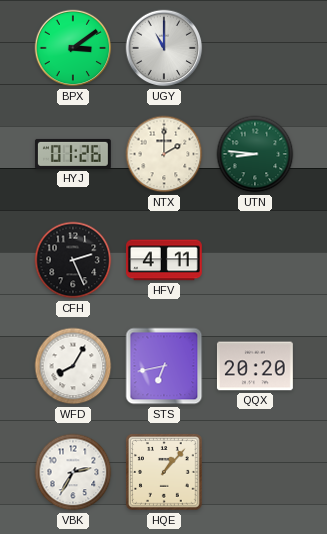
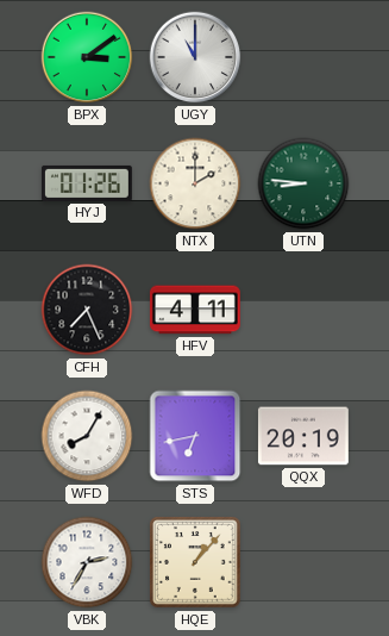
CFH: 2:26 -> 7:26
QQX: 20:20 -> 20:19
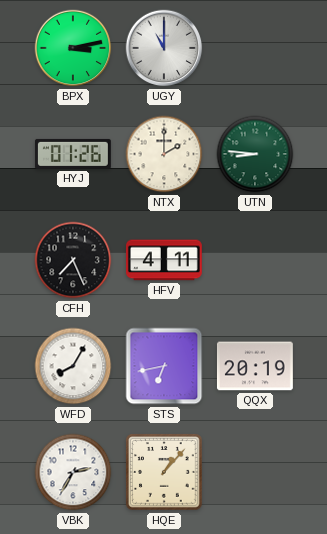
BPX: 3:09 -> 3:13
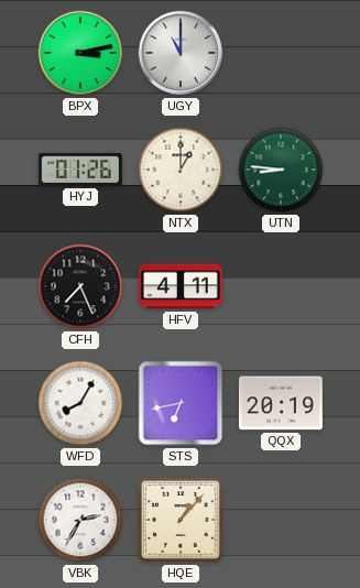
NTX: 2:00 -> 1:00
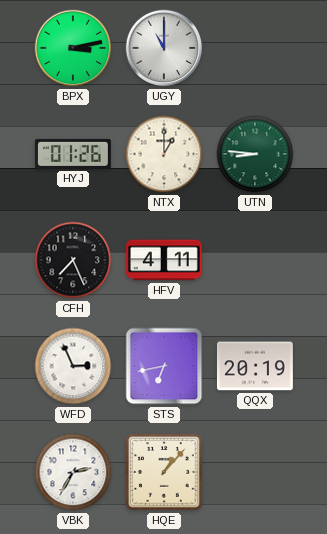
WFD: 8:05 -> 2:56
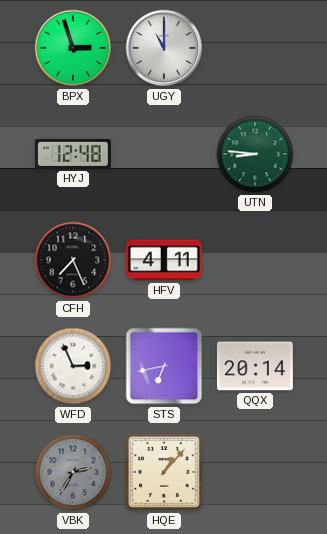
BPX: 3:13 -> 2:57
HYJ: 01:26 -> 12:48
NTX: 1:00 -> none
QQX: 20:19 -> 20:14
VBK dial: white -> grey
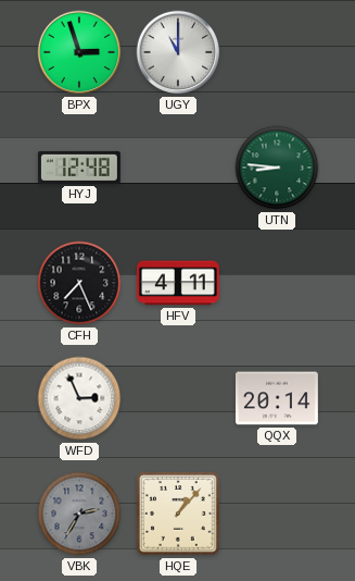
STS: 6:43 -> none
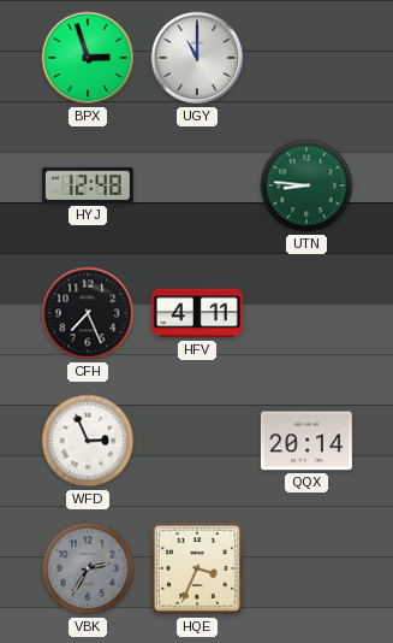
HQE: 1:07 -> 3:34
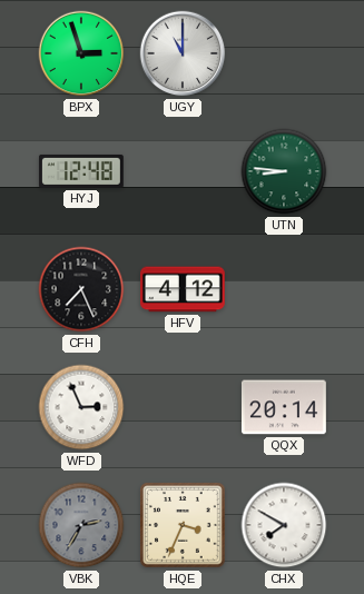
HFV: 4:11 -> 4:12
CHX: none -> 7:50
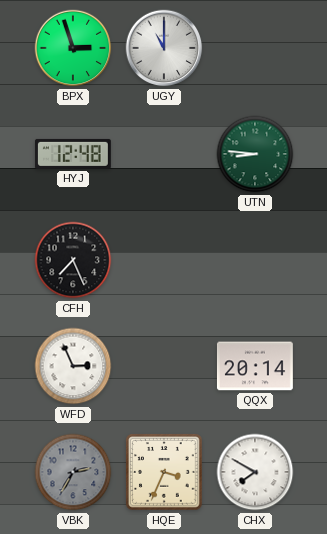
HFV: 4:12 -> none
